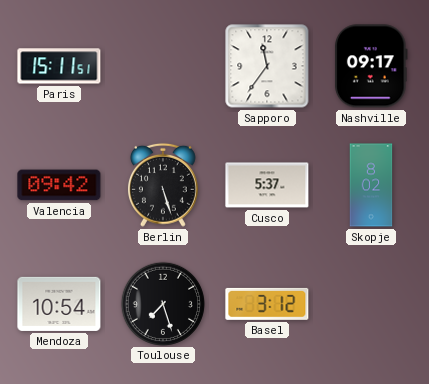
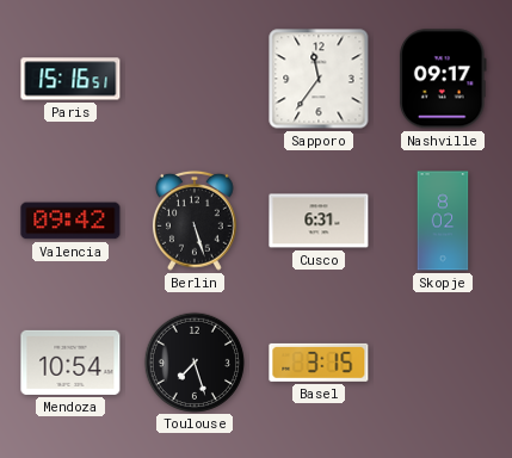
Paris: 15:11 -> 15:16
Cusco: 5:37 -> 6:31
Basel: 3:12 -> 3:15
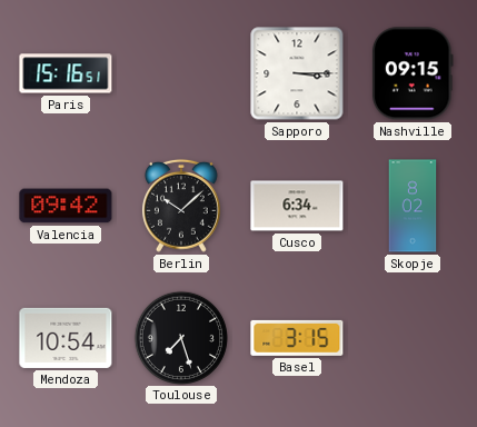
Sapporo: 11:36 -> 3:15
Nashville: 09:17 -> 09:15
Berlin: 5:27 -> 10:08
Cusco: 6:31 -> 6:34
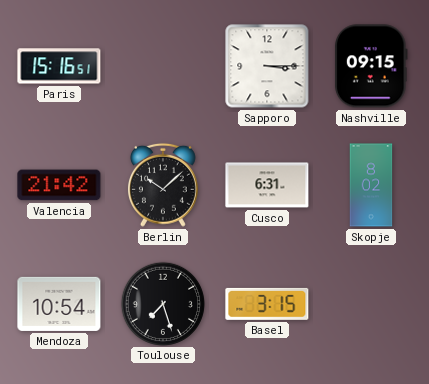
Valencia: 09:42 -> 21:42
Cusco: 6:34 -> 6:31
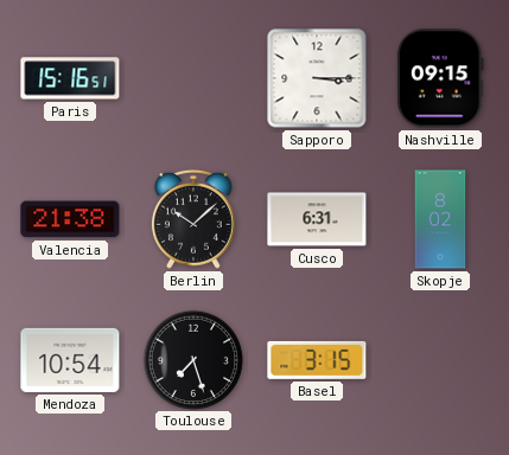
Valencia: 21:42 -> 21:38
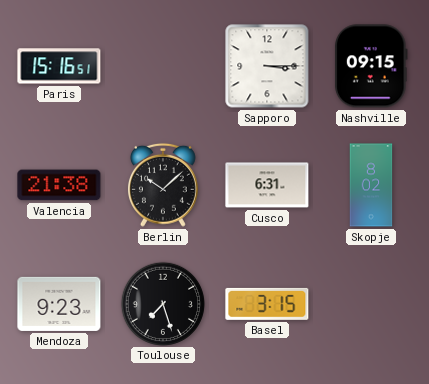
Mendoza: 10:54 -> 9:23
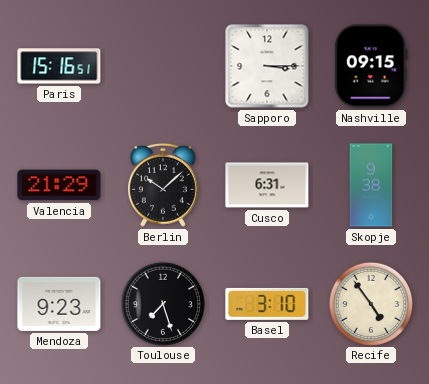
Valencia: 21:38 -> 21:29
Skopje: 8:02 -> 9:38
Basel: 3:15 -> 3:10
Recife: none -> 4:54
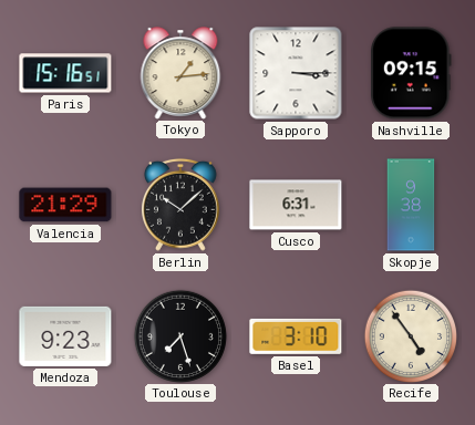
Tokyo: none -> 1:14
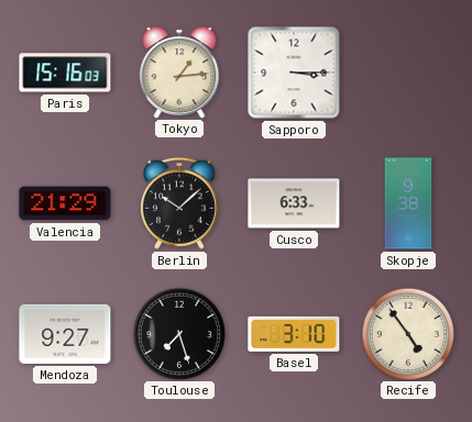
Paris: 15:16:51 -> 15:16:03
Nashville: 09:15 -> none
Cusco: 6:31 -> 6:33
Mendoza: 9:23 -> 9:27
